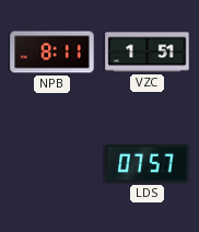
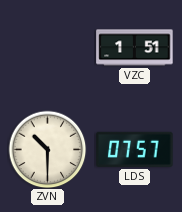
NPB: 8:11 -> none
ZVN: none -> 10:30
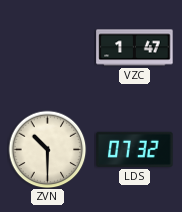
VZC: 1:51 -> 1:47
LDS: 07:57 -> 07:32
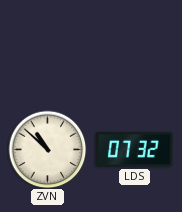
VZC: 1:47 -> none
ZVN: 10:30 -> 10:52
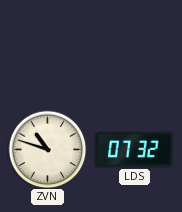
ZVN: 10:52 -> 10:48
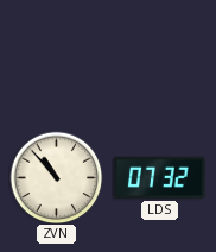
ZVN: 10:48 -> 10:53
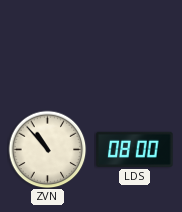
LDS: 07:32 -> 08:00
